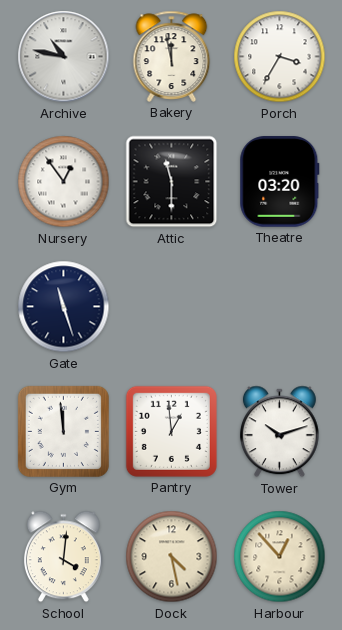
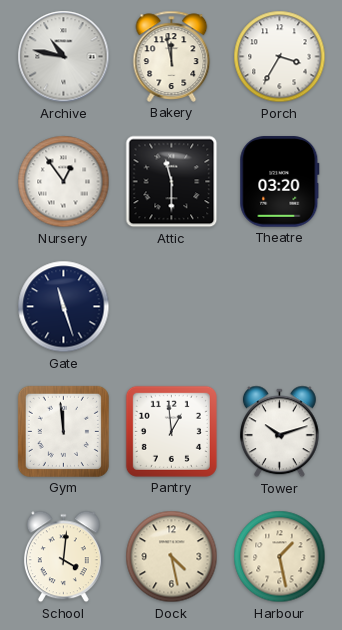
Harbour: 12:53 -> 1:28
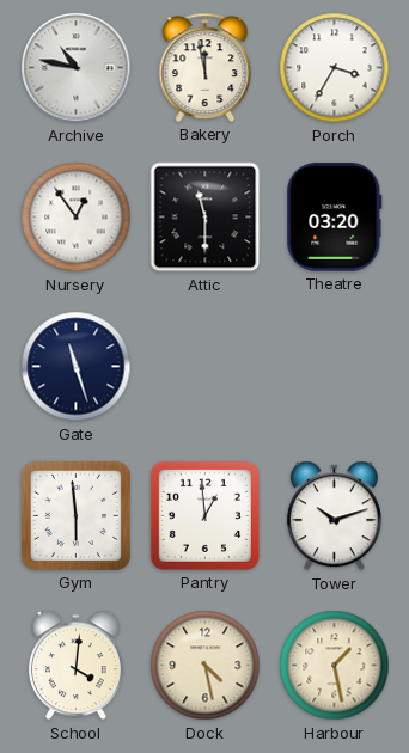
Gym: 11:59 -> 5:59
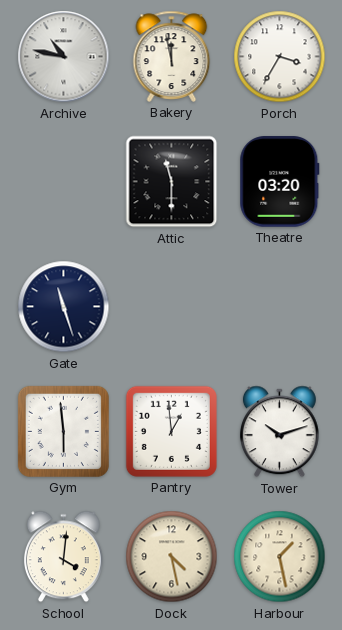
Nursery: 12:54 -> none
